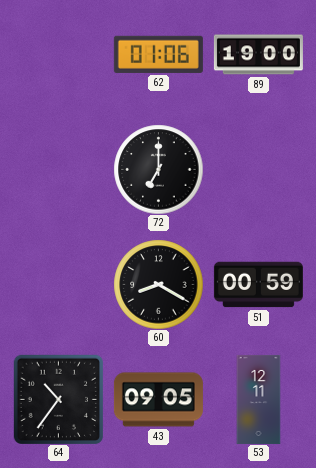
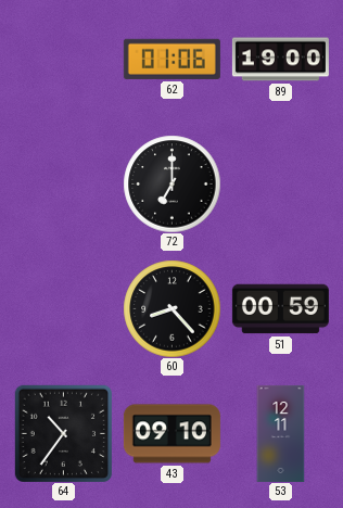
60: 8:20 -> 8:23
43: 09:05 -> 09:10
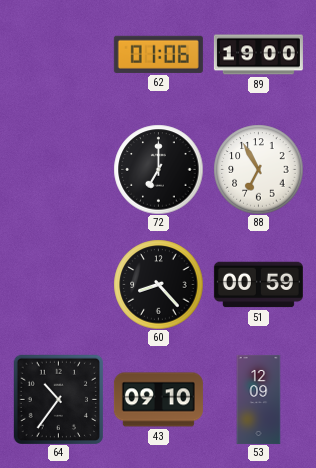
88: none -> 6:55
53: 12:11 -> 12:09
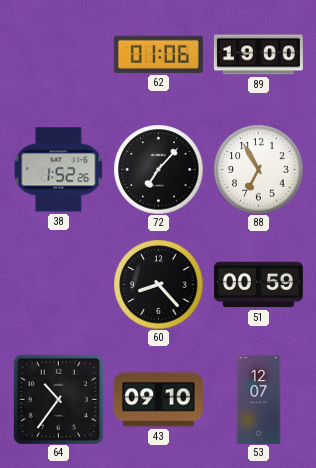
38: none -> 1:52
72: 7:00 -> 7:07
53: 12:09 -> 12:07
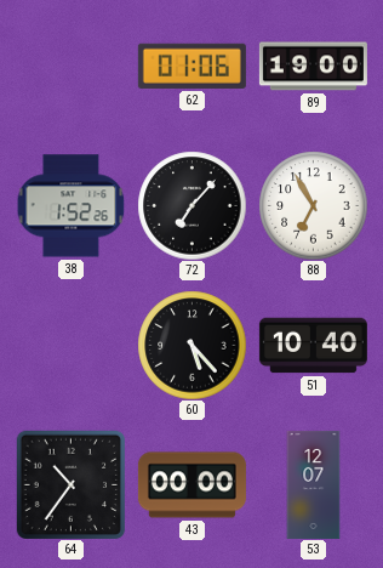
60: 8:23 -> 5:23
51: 00:59 -> 10:40
43: 09:10 -> 00:00
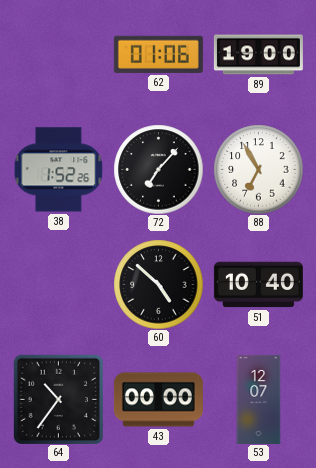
60: 5:23 -> 4:52
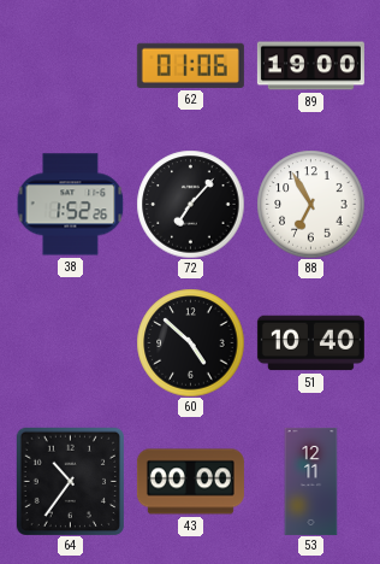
53: 12:07 -> 12:11
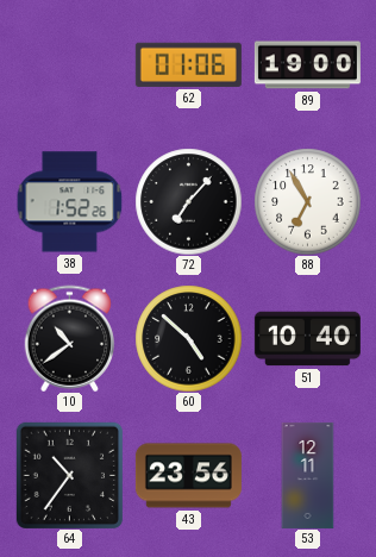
10: none -> 10:39
43: 00:00 -> 23:56
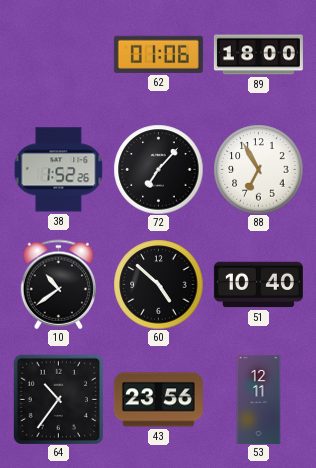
89: 19:00 -> 18:00
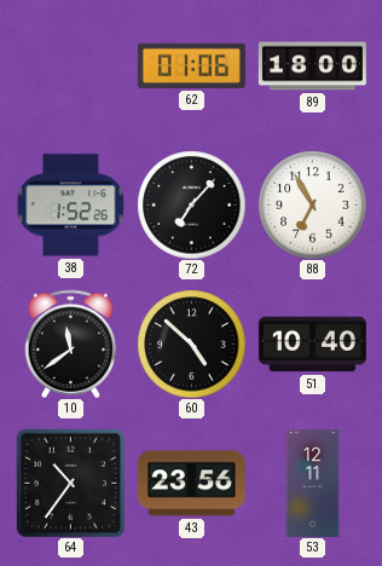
10: 10:39 -> 11:39
